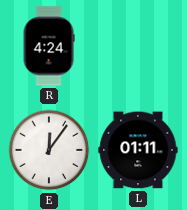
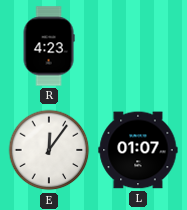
R: 4:24 -> 4:23
L: 01:11 -> 01:07
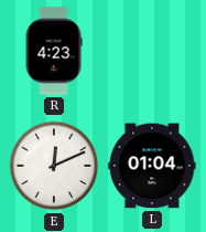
E: 12:06 -> 12:11
L: 01:07 -> 01:04
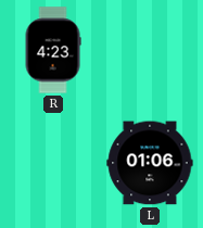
E: 12:11 -> none
L: 01:04 -> 01:06
